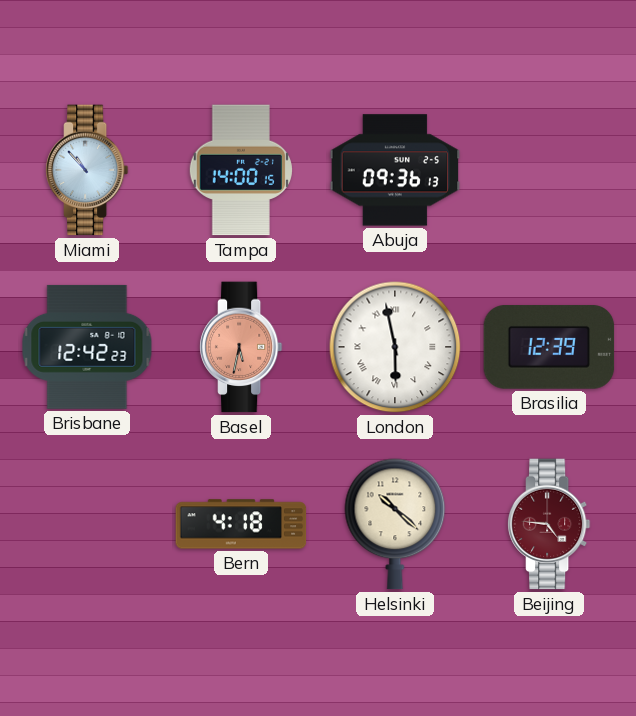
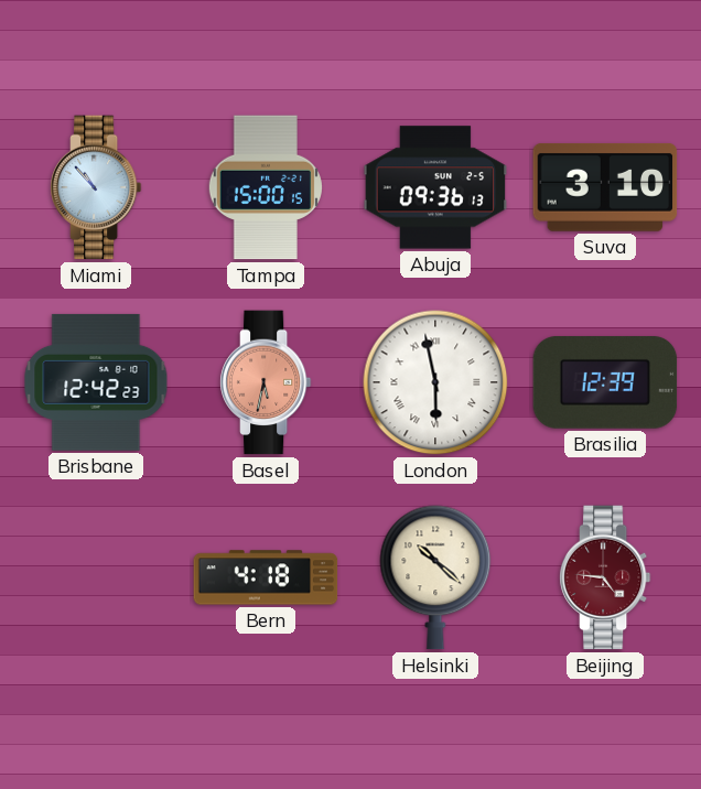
Tampa: 14:00 -> 15:00
Suva: none -> 3:10
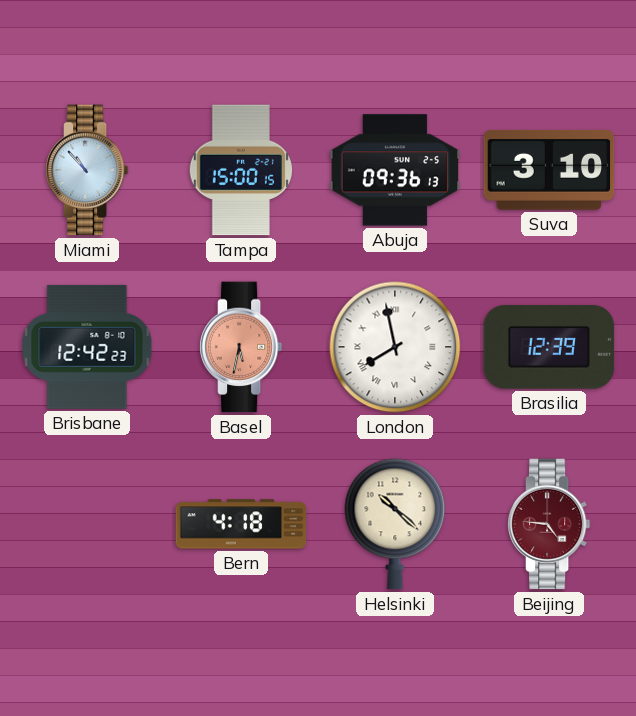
London: 5:58 -> 7:58
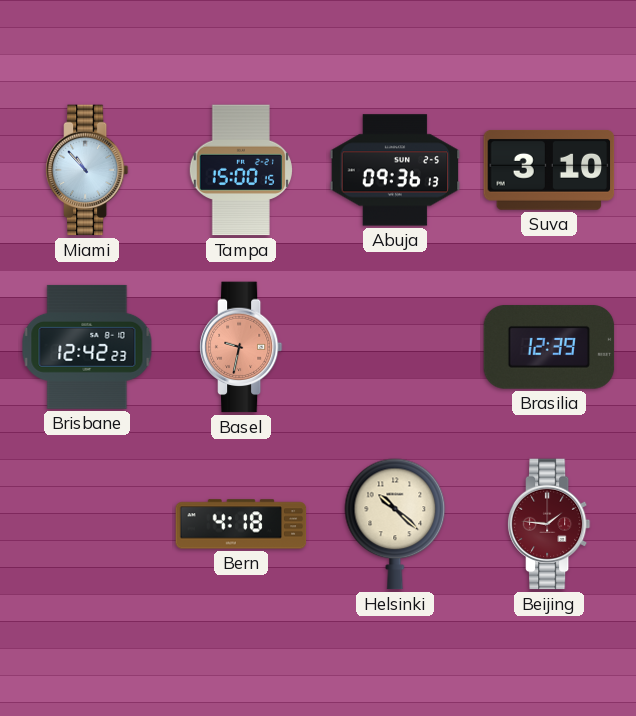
Basel: 5:32 -> 9:32
London: 7:58 -> none
Beijing: 4:46 -> 1:46
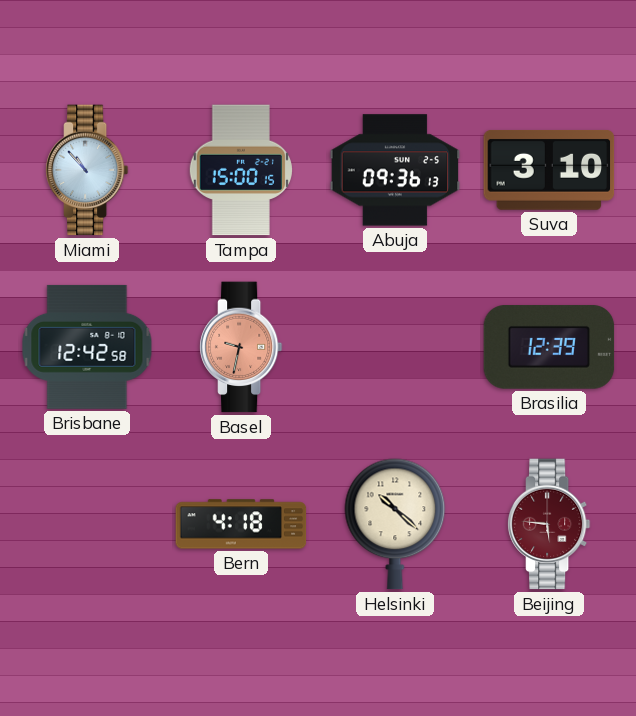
Brisbane: 12:42:23 -> 12:42:58
Beijing: 1:46 -> 5:46
